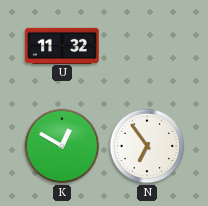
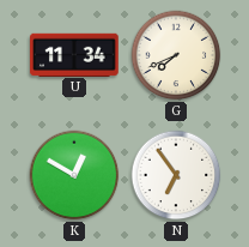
U: 11:32 -> 11:34
G: none -> 7:41
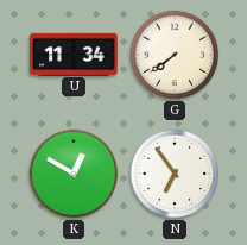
G: 7:41 -> 7:39
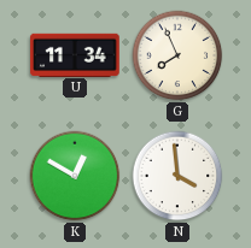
G: 7:39 -> 7:56
N: 6:54 -> 3:59
